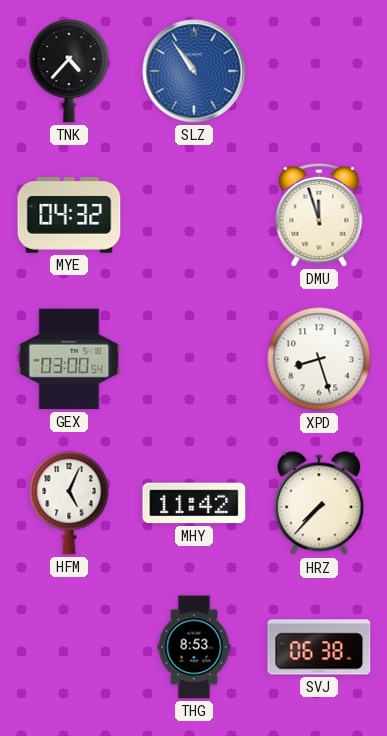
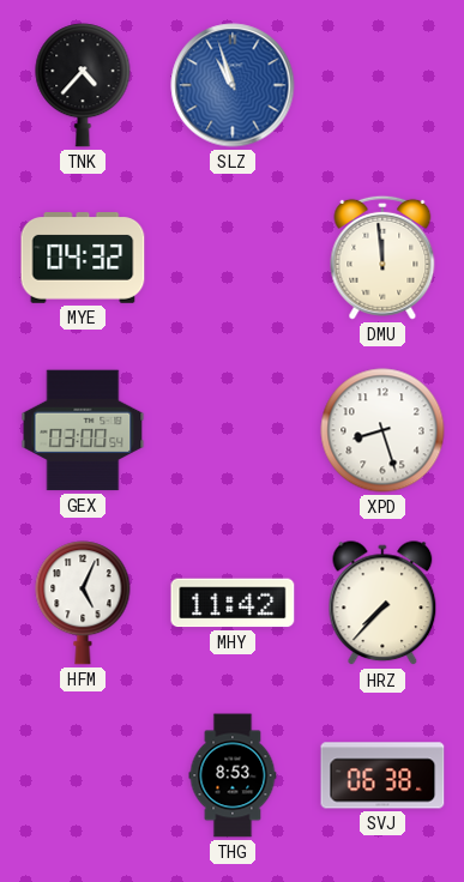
SLZ: 10:54 -> 10:57
DMU: 11:57 -> 11:59
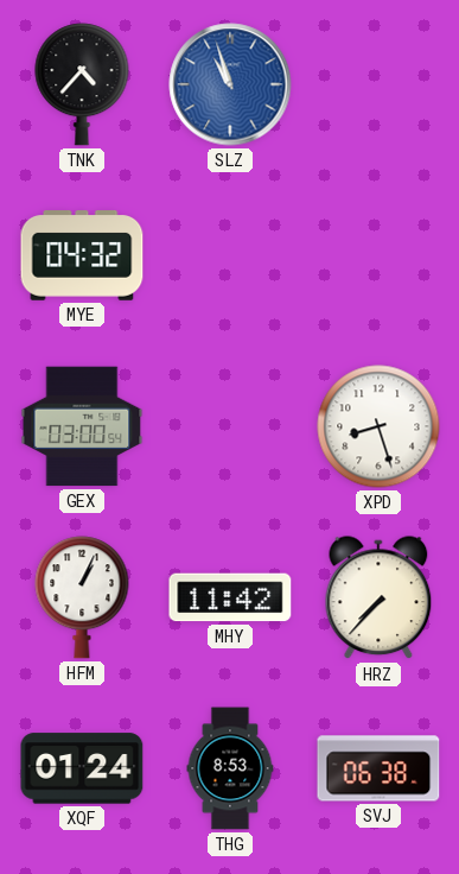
DMU: 11:59 -> none
HFM: 5:04 -> 1:04
XQF: none -> 01:24
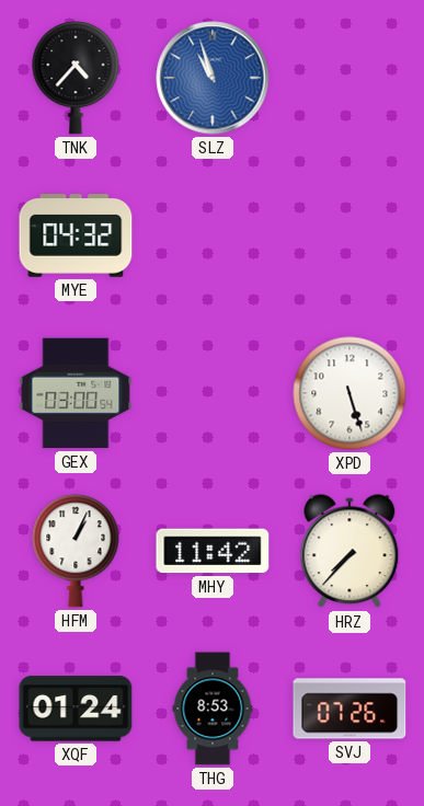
XPD: 8:27 -> 5:27
SVJ: 06:38 -> 07:26
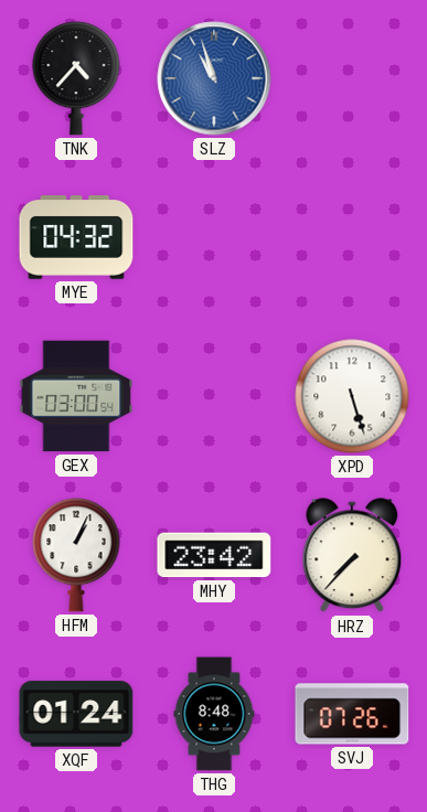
MHY: 11:42 -> 23:42
THG: 8:53 -> 8:48
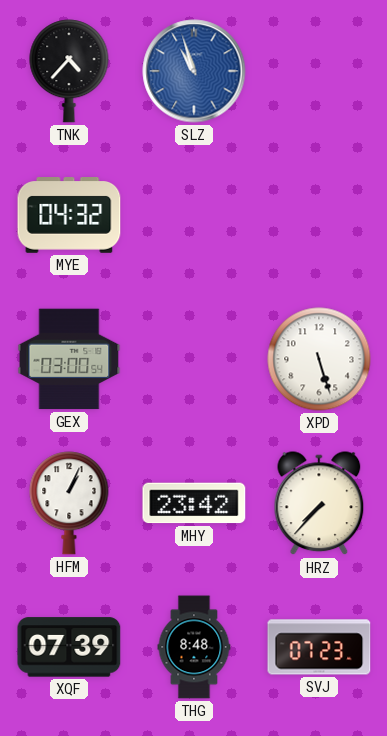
XQF: 01:24 -> 07:39
SVJ: 07:26 -> 07:23
